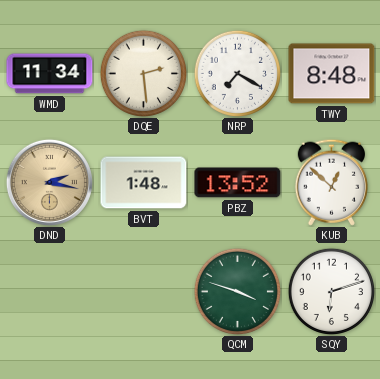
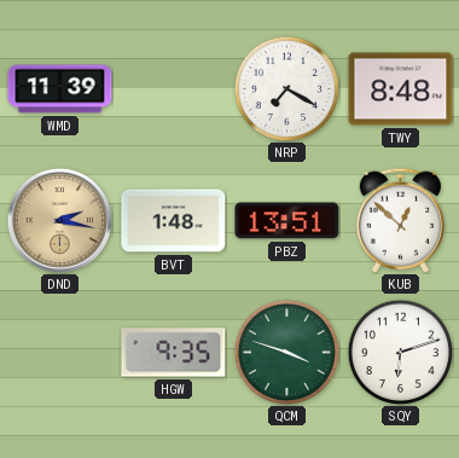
WMD: 11:34 -> 11:39
DQE: 2:29 -> none
PBZ: 13:52 -> 13:51
HGW: none -> 9:35
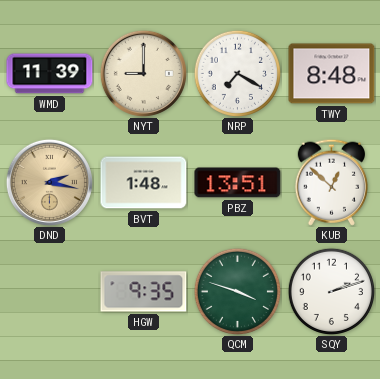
NYT: none -> 9:00
SQY: 6:12 -> 2:12
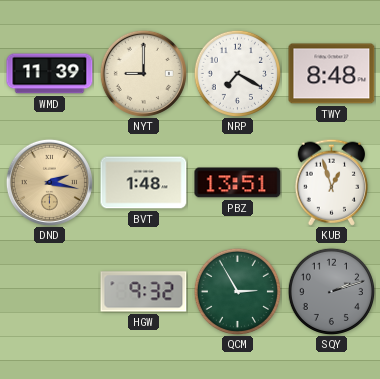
KUB: 12:52 -> 12:57
HGW: 9:35 -> 9:32
QCM: 3:48 -> 2:55
SQY dial: white -> grey
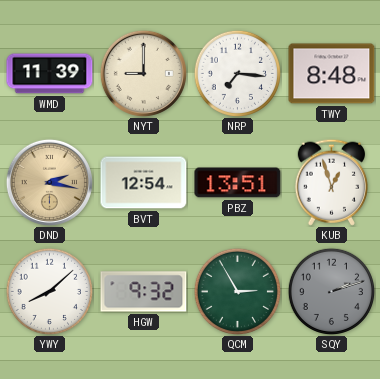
NRP: 7:20 -> 7:16
BVT: 1:48 -> 12:54
YWY: none -> 8:08
